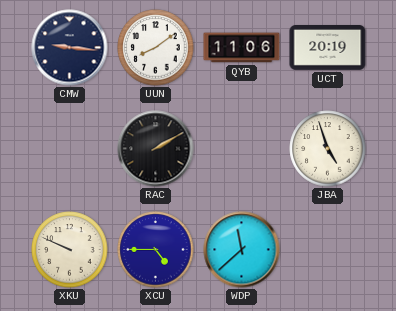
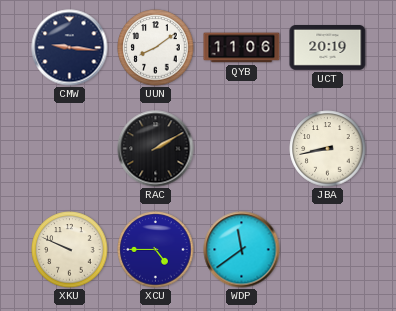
JBA: 4:57 -> 8:43
WDP: 11:38 -> 11:39
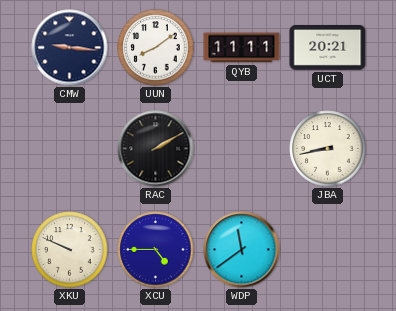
QYB: 11:06 -> 11:11
UCT: 20:19 -> 20:21
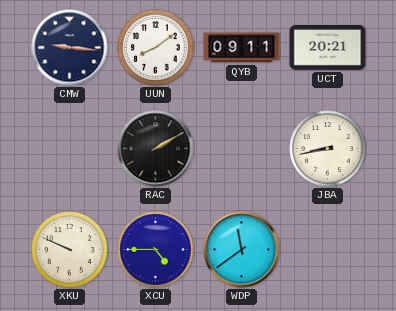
QYB: 11:11 -> 09:11
